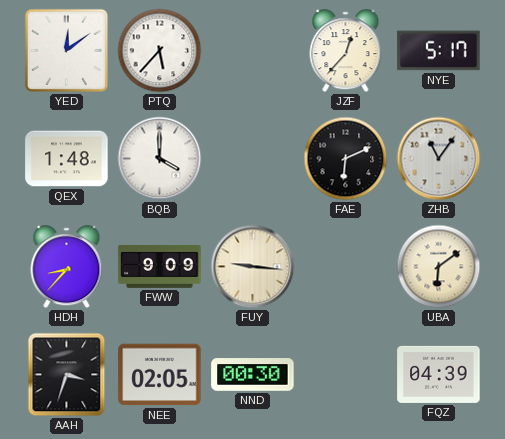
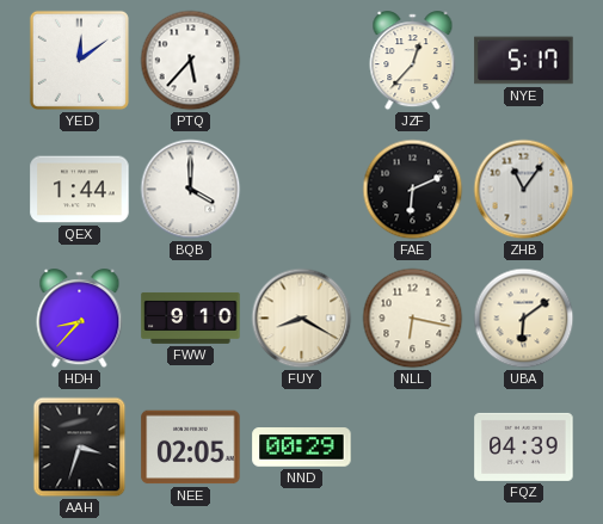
QEX: 1:48 -> 1:44
FWW: 9:09 -> 9:10
FUY: 9:16 -> 8:20
NLL: none -> 6:17
NND: 00:30 -> 00:29
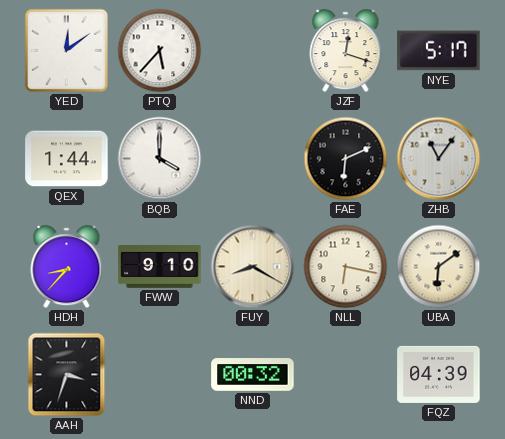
JZF: 12:37 -> 12:18
NEE: 02:05 -> none
NND: 00:29 -> 00:32
